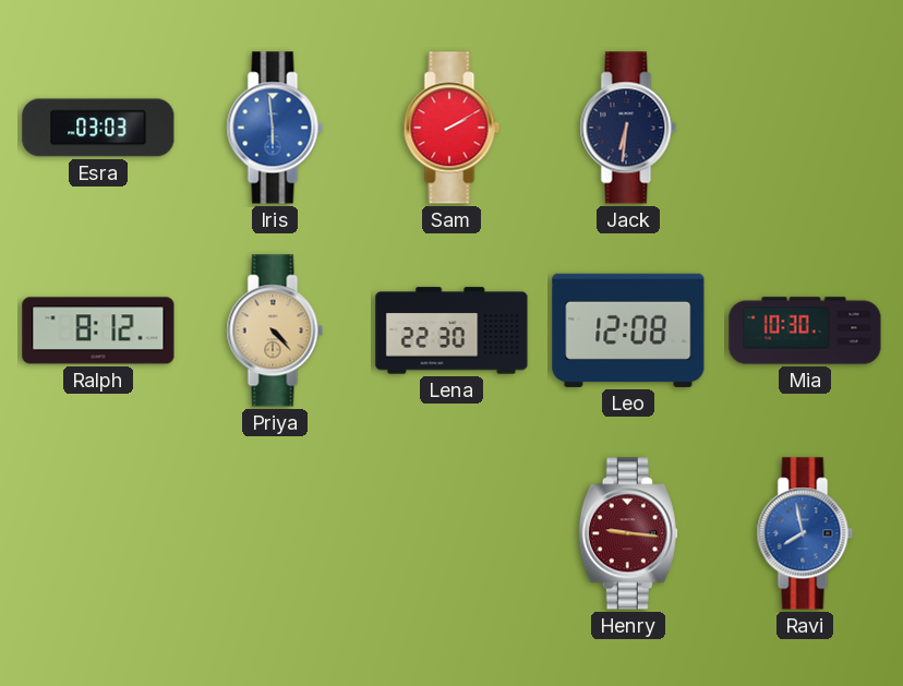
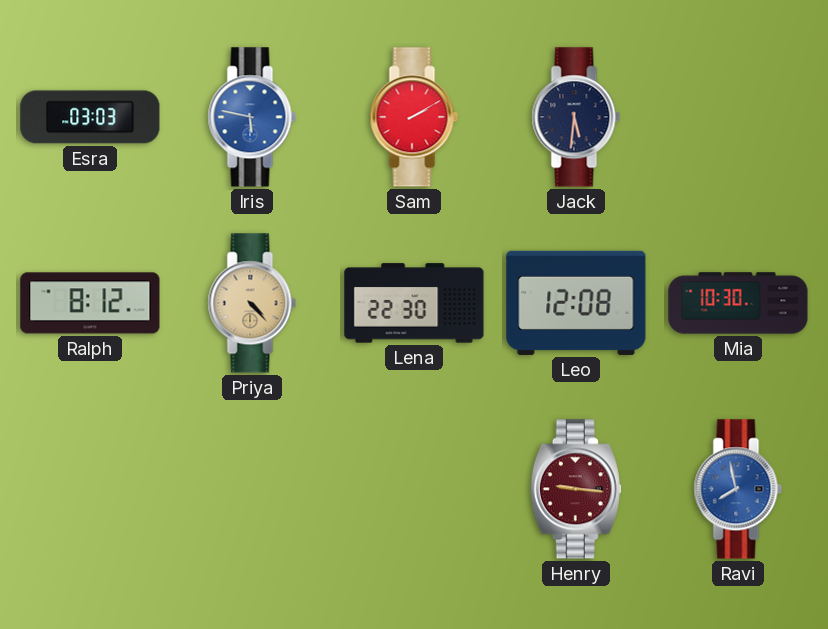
Iris: 5:59 -> 5:47
Jack: 6:31 -> 5:31
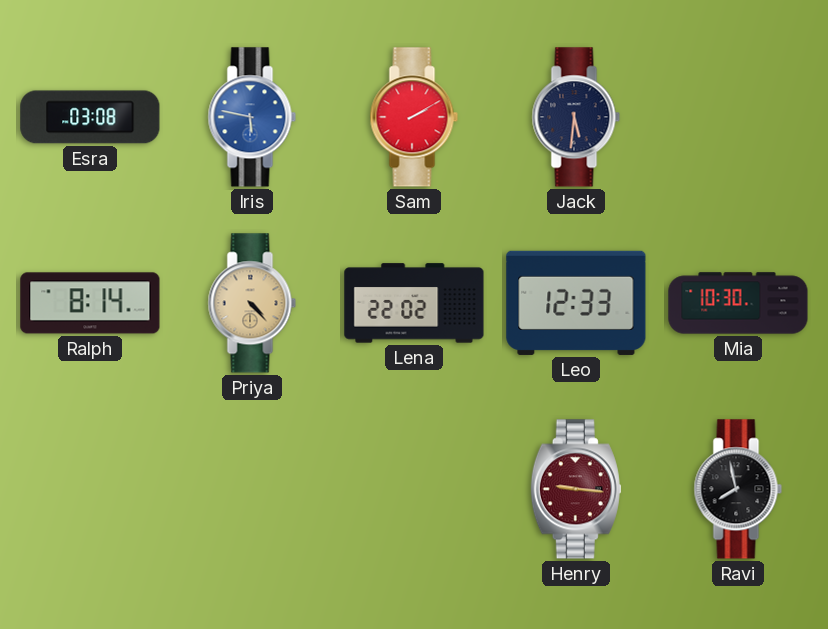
Esra: 03:03 -> 03:08
Ralph: 8:12 -> 8:14
Lena: 22:30 -> 22:02
Leo: 12:08 -> 12:33
Ravi dial: blue -> black
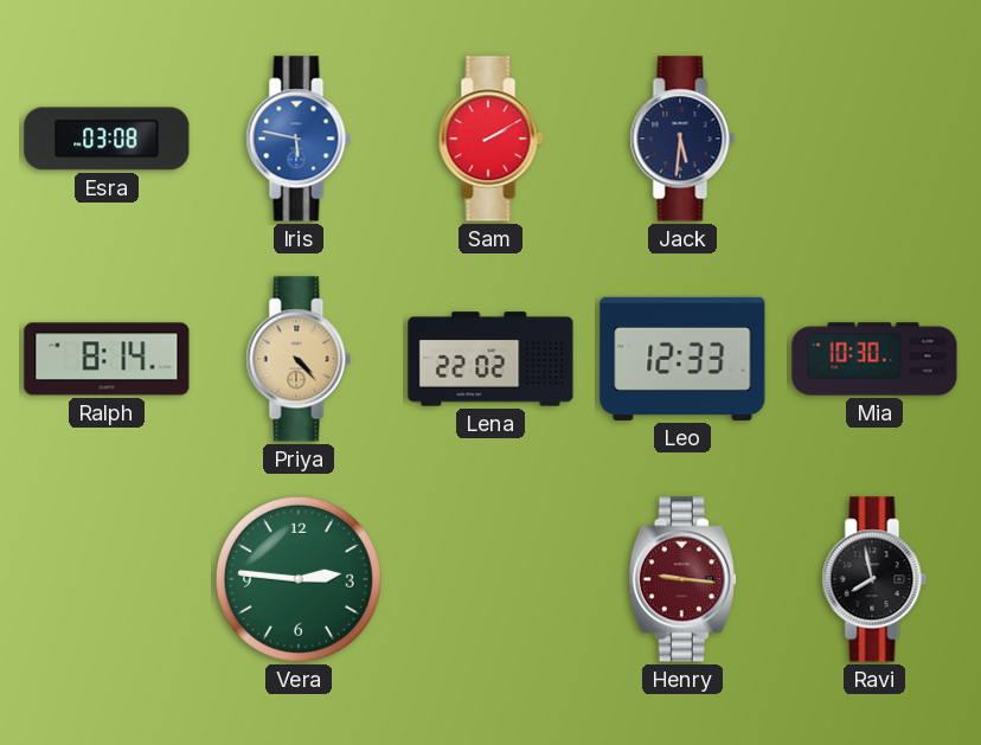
Vera: none -> 2:46
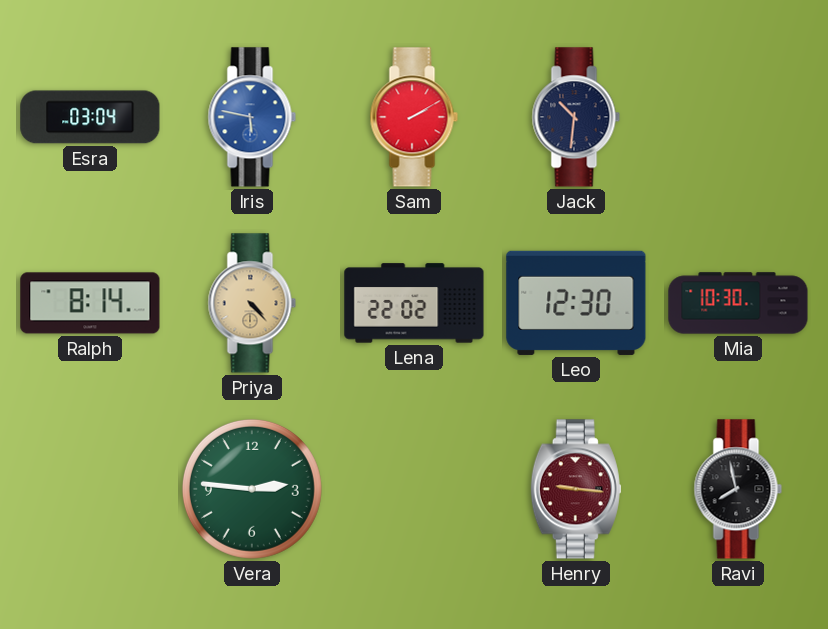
Esra: 03:08 -> 03:04
Jack: 5:31 -> 10:31
Leo: 12:33 -> 12:30
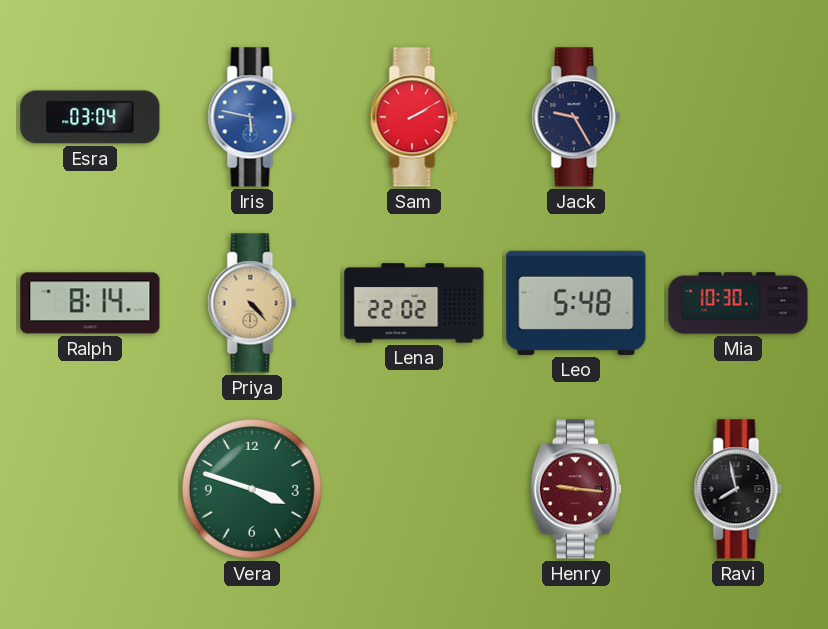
Jack: 10:31 -> 9:25
Leo: 12:30 -> 5:48
Vera: 2:46 -> 3:48
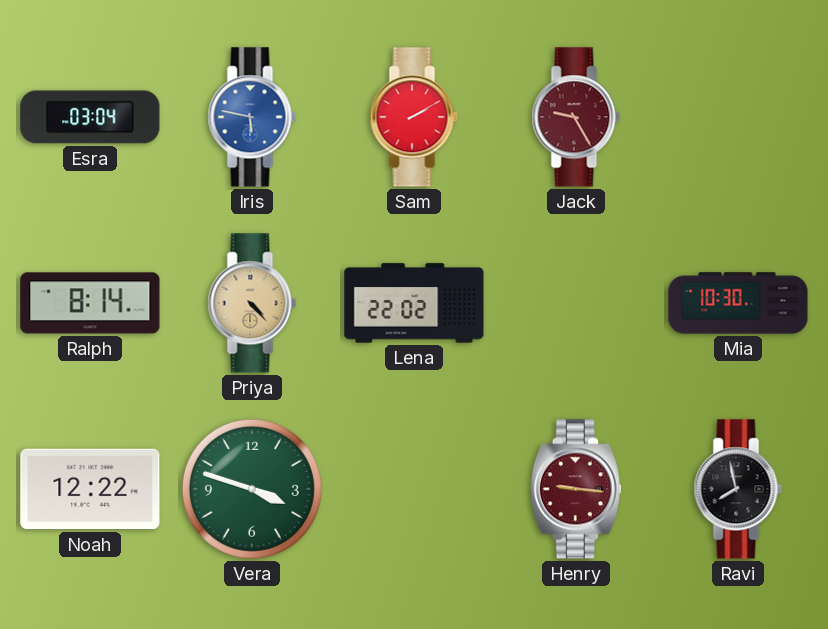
Jack dial: navy -> burgundy
Leo: 5:48 -> none
Noah: none -> 12:22
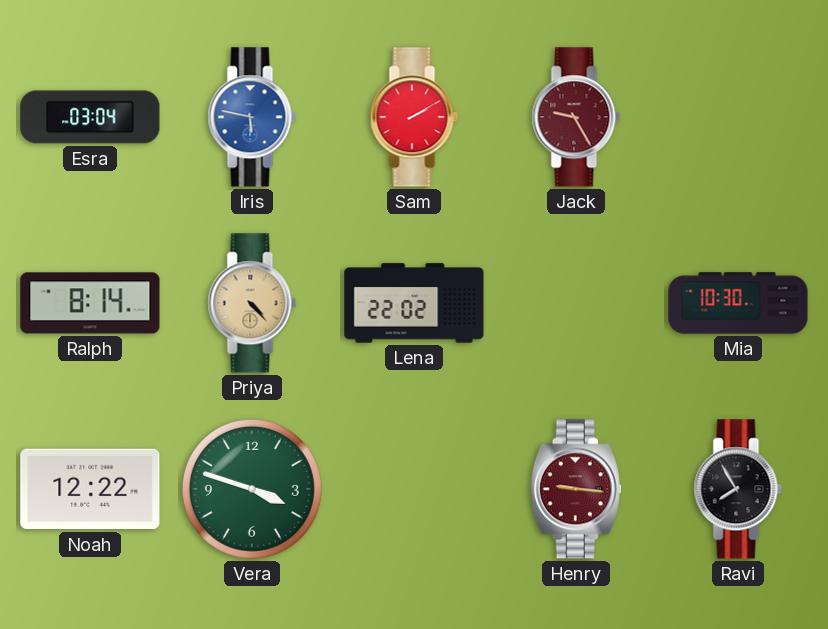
Ravi: 7:58 -> 7:55
